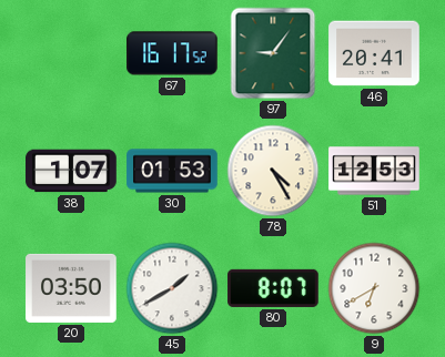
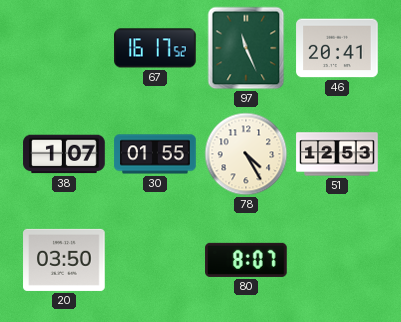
97: 9:06 -> 11:26
30: 01:53 -> 01:55
45: 1:40 -> none
9: 6:40 -> none
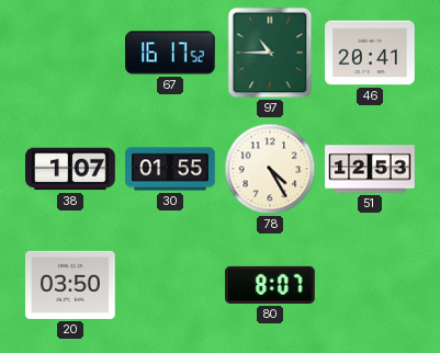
97: 11:26 -> 10:45
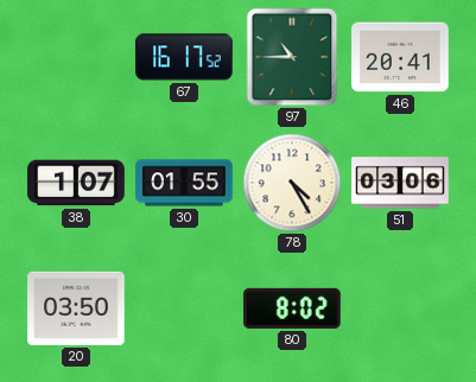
51: 12:53 -> 03:06
80: 8:07 -> 8:02
